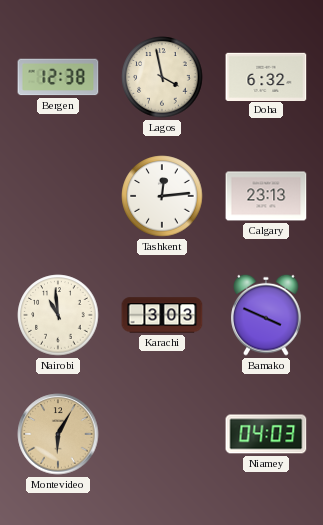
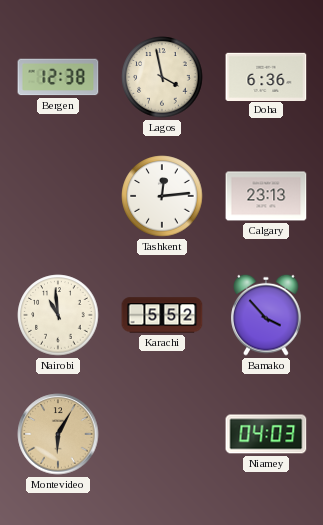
Doha: 6:32 -> 6:36
Karachi: 3:03 -> 5:52
Bamako: 3:49 -> 3:53
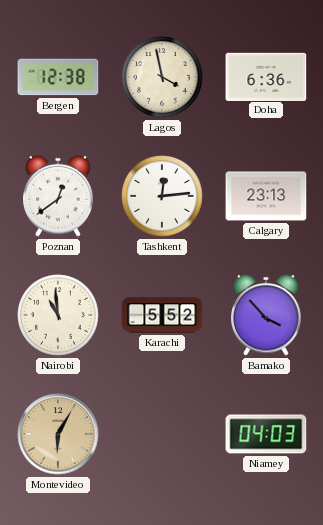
Poznan: none -> 12:39
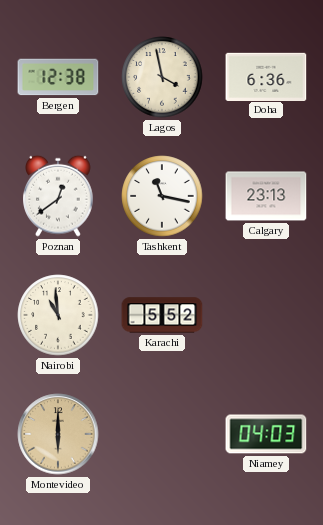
Tashkent: 12:14 -> 11:17
Bamako: 3:53 -> none
Montevideo: 6:05 -> 6:00
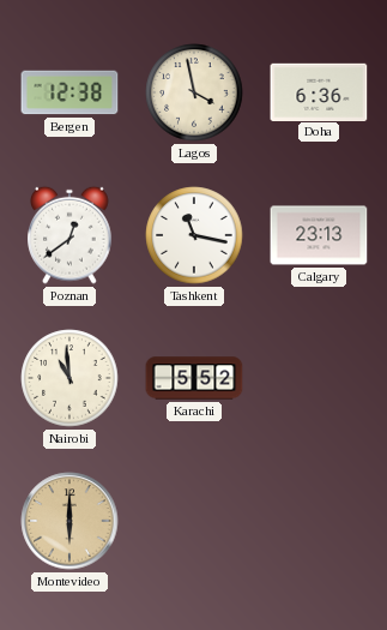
Niamey: 04:03 -> none
